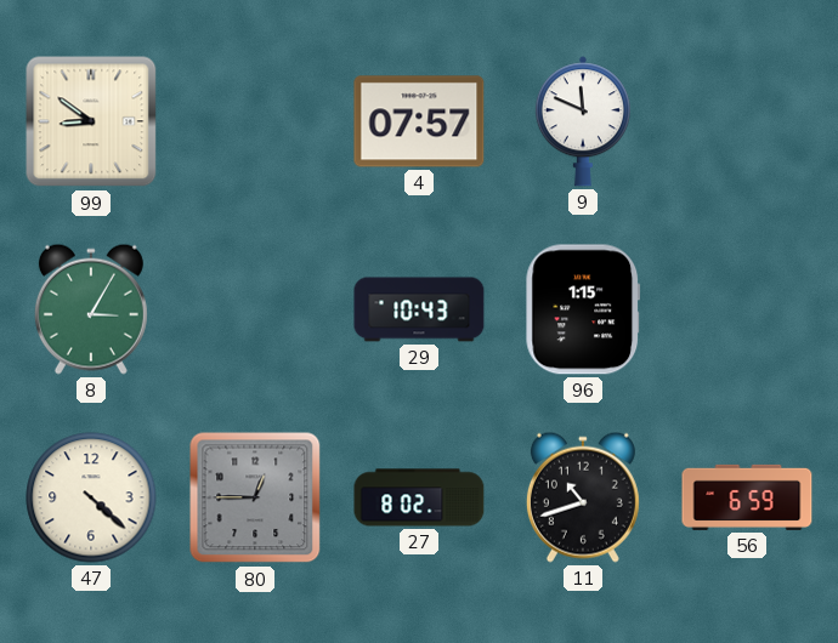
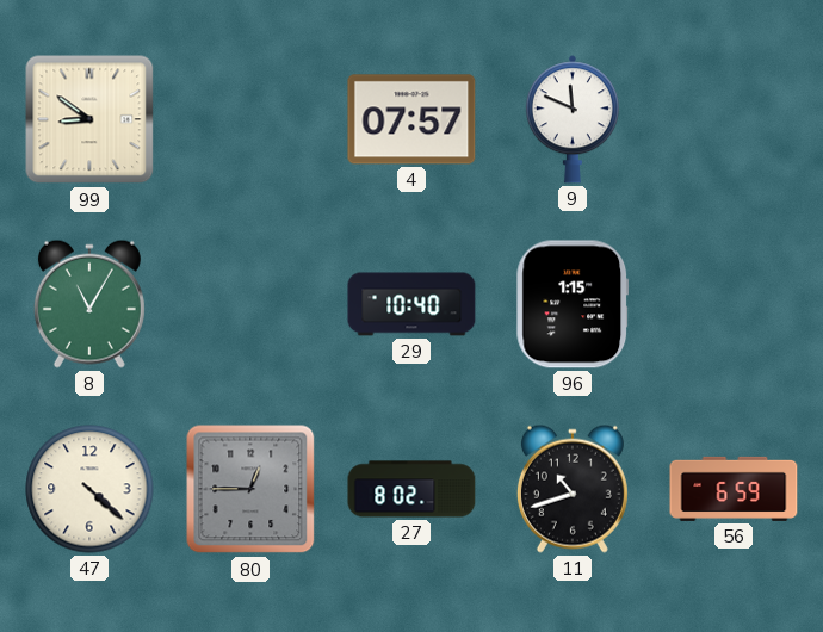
8: 3:05 -> 11:05
29: 10:43 -> 10:40
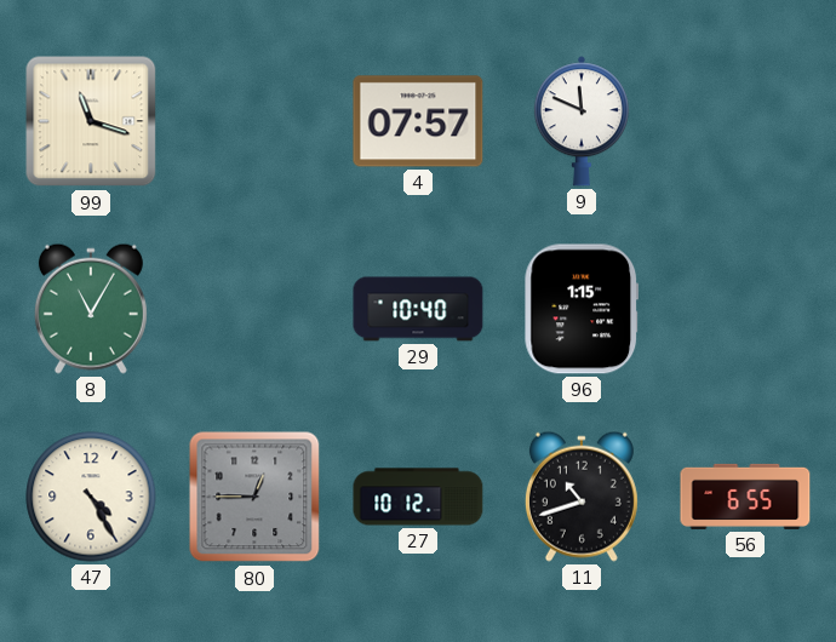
99: 8:51 -> 11:18
47: 4:22 -> 4:25
27: 8:02 -> 10:12
56: 6:59 -> 6:55
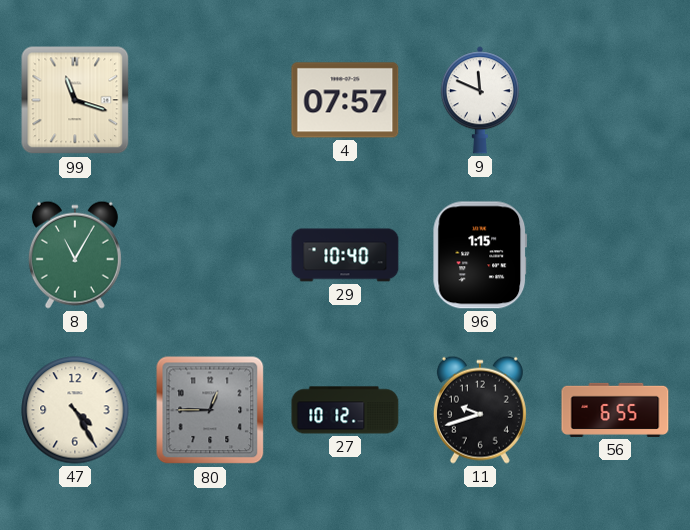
11: 10:42 -> 9:42
